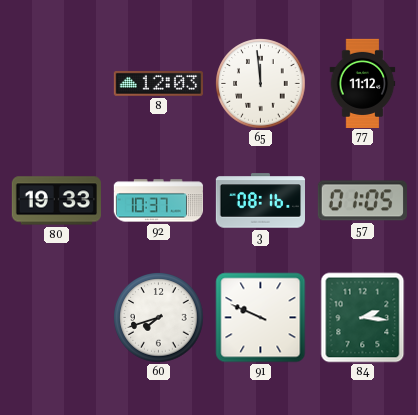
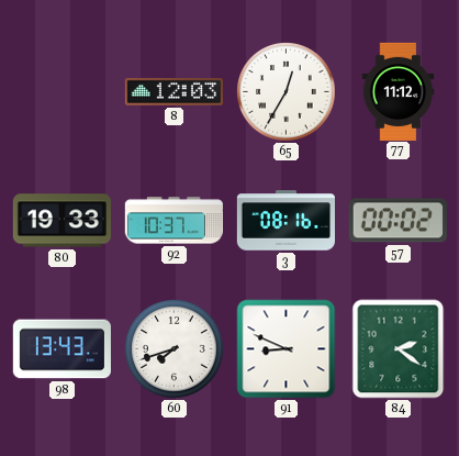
65: 11:59 -> 12:35
57: 01:05 -> 00:02
98: none -> 13:43
91: 9:49 -> 8:49
84: 2:16 -> 2:21
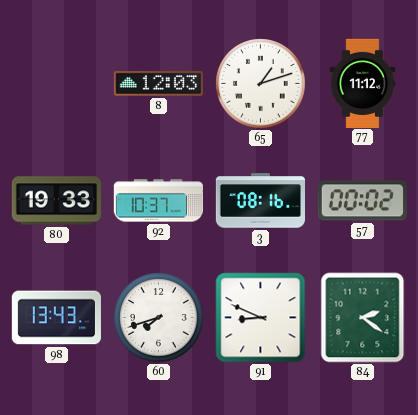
65: 12:35 -> 1:12
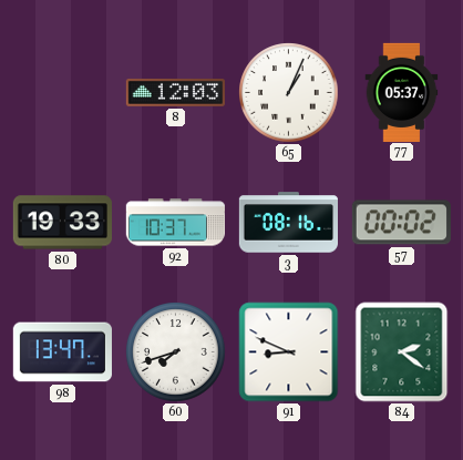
65: 1:12 -> 1:04
77: 11:12 -> 05:37
98: 13:43 -> 13:47
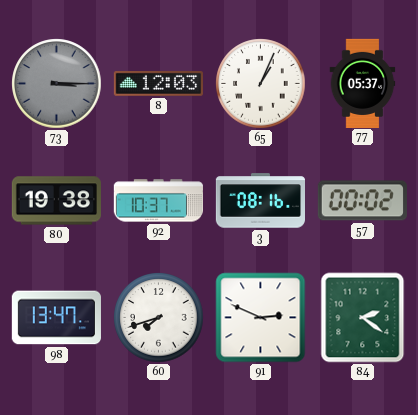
73: none -> 3:15
80: 19:33 -> 19:38
91: 8:49 -> 2:49
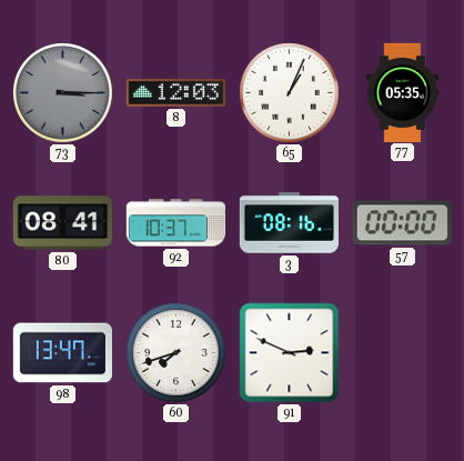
77: 05:37 -> 05:35
80: 19:38 -> 08:41
57: 00:02 -> 00:00
84: 2:21 -> none
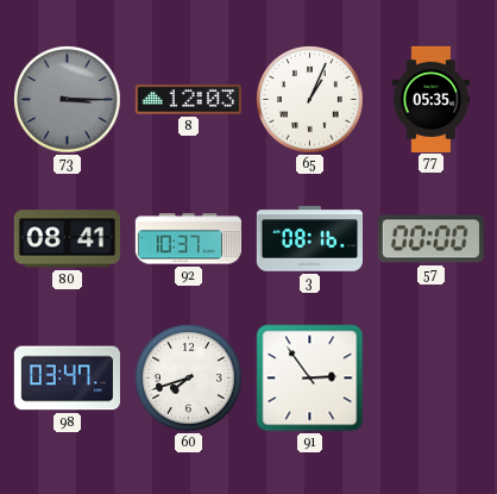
98: 13:47 -> 03:47
91: 2:49 -> 2:54
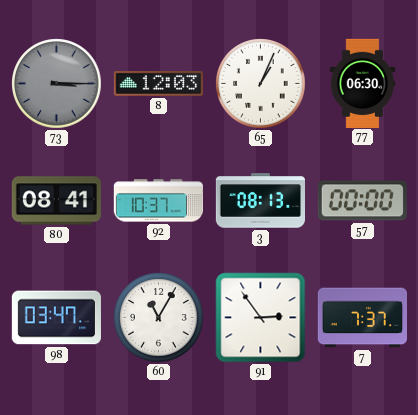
77: 05:35 -> 06:30
3: 08:16 -> 08:13
60: 7:42 -> 11:05
7: none -> 7:37
